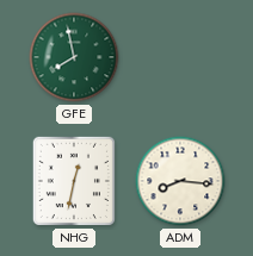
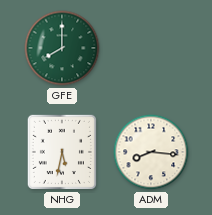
GFE: 7:58 -> 8:00
NHG: 12:32 -> 5:32
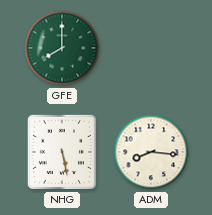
NHG: 5:32 -> 5:28
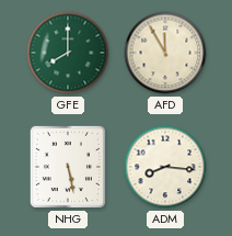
AFD: none -> 11:55
